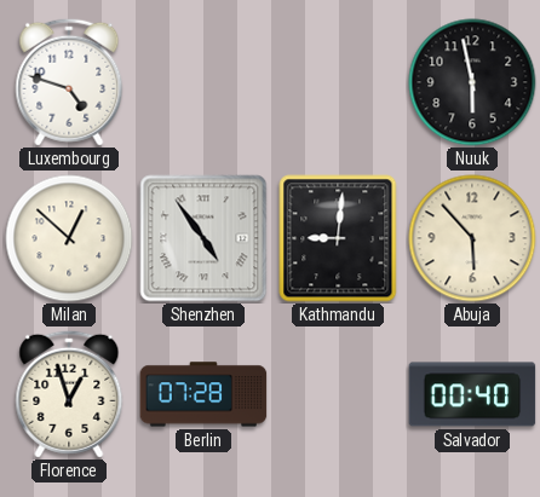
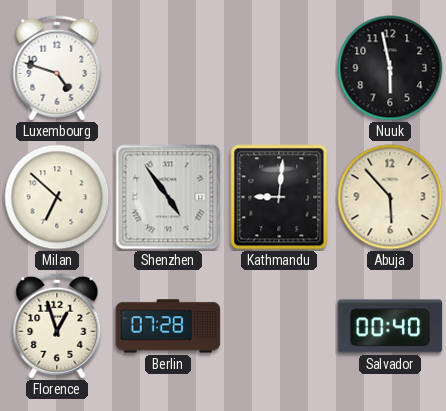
Milan: 12:52 -> 6:52
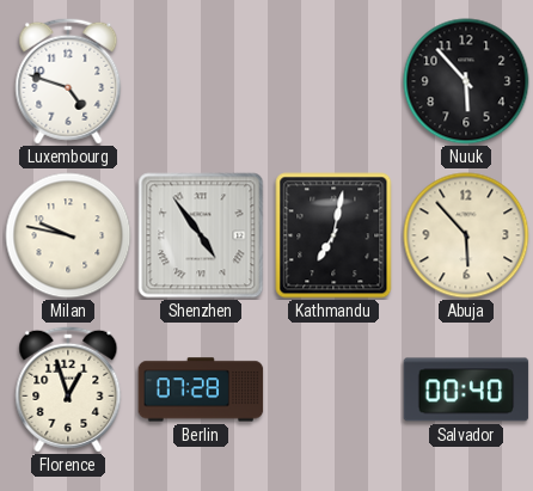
Nuuk: 5:58 -> 5:53
Milan: 6:52 -> 9:47
Kathmandu: 9:01 -> 7:02
